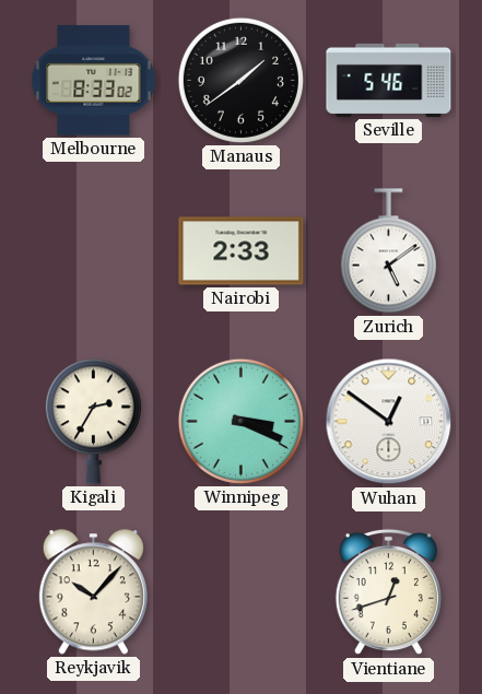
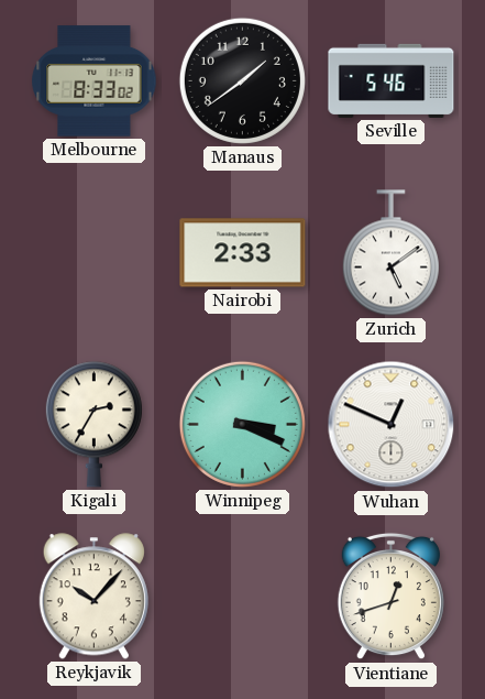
Wuhan: 12:51 -> 12:49
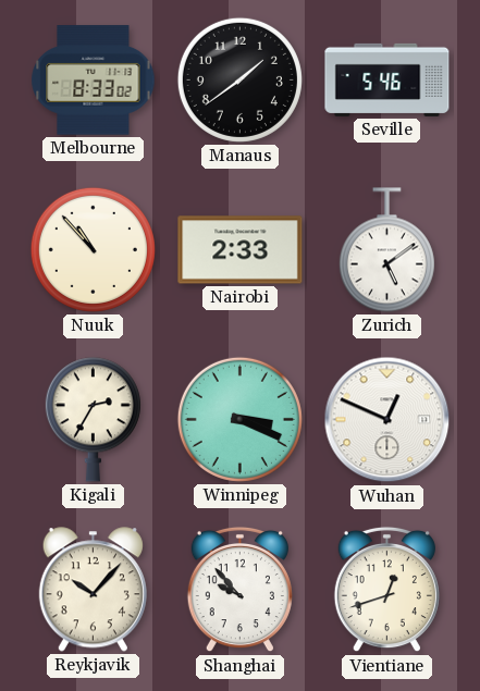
Nuuk: none -> 10:53
Shanghai: none -> 9:53
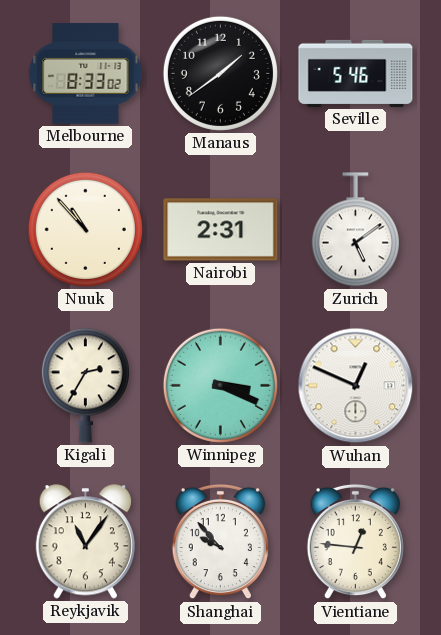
Nairobi: 2:33 -> 2:31
Reykjavik: 10:07 -> 11:06
Vientiane: 12:42 -> 12:46
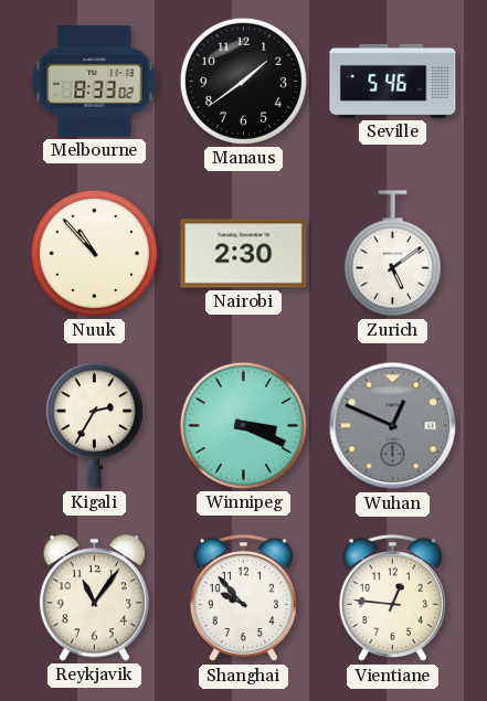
Nairobi: 2:31 -> 2:30
Wuhan dial: white -> grey
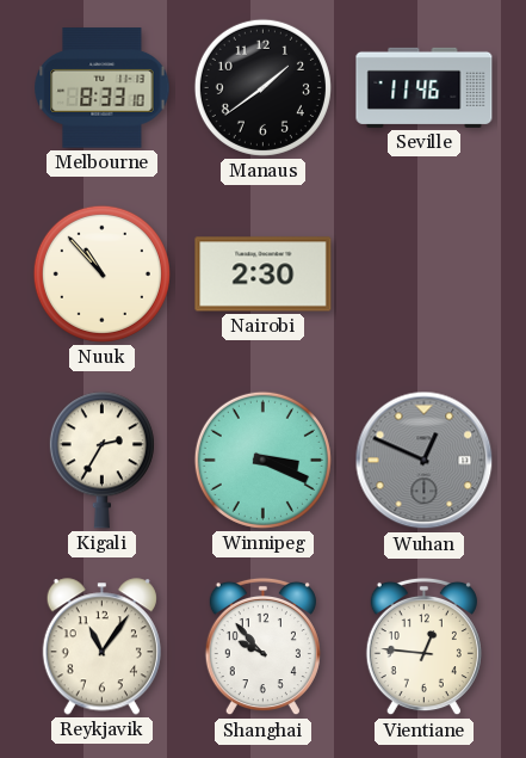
Melbourne: 8:33:02 -> 8:33:10
Seville: 5:46 -> 11:46
Zurich: 5:09 -> none
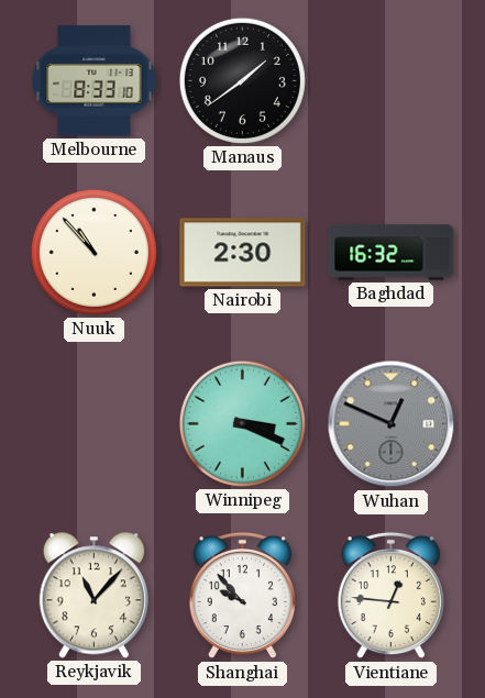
Seville: 11:46 -> none
Baghdad: none -> 16:32
Kigali: 2:35 -> none
Reykjavik: 11:06 -> 11:07
